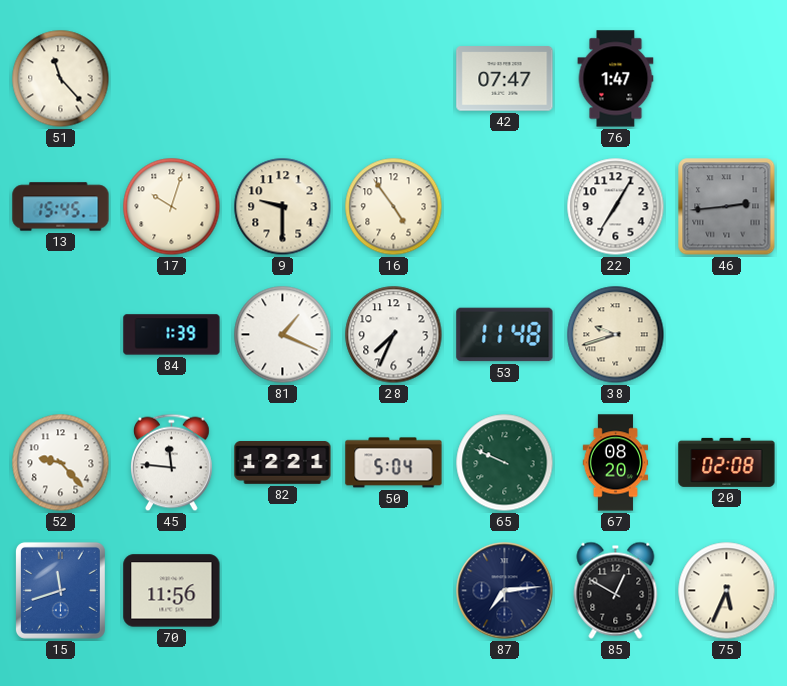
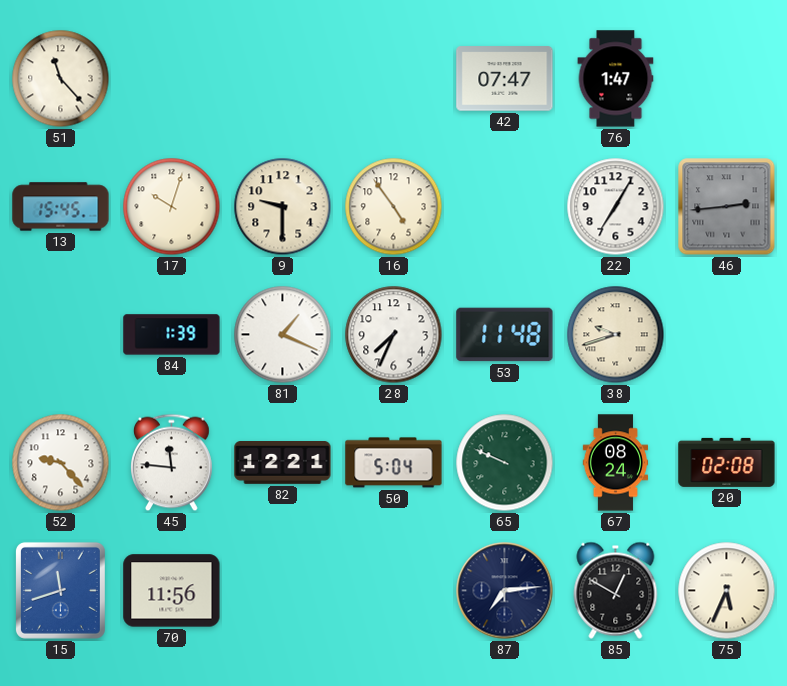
67: 08:20 -> 08:24
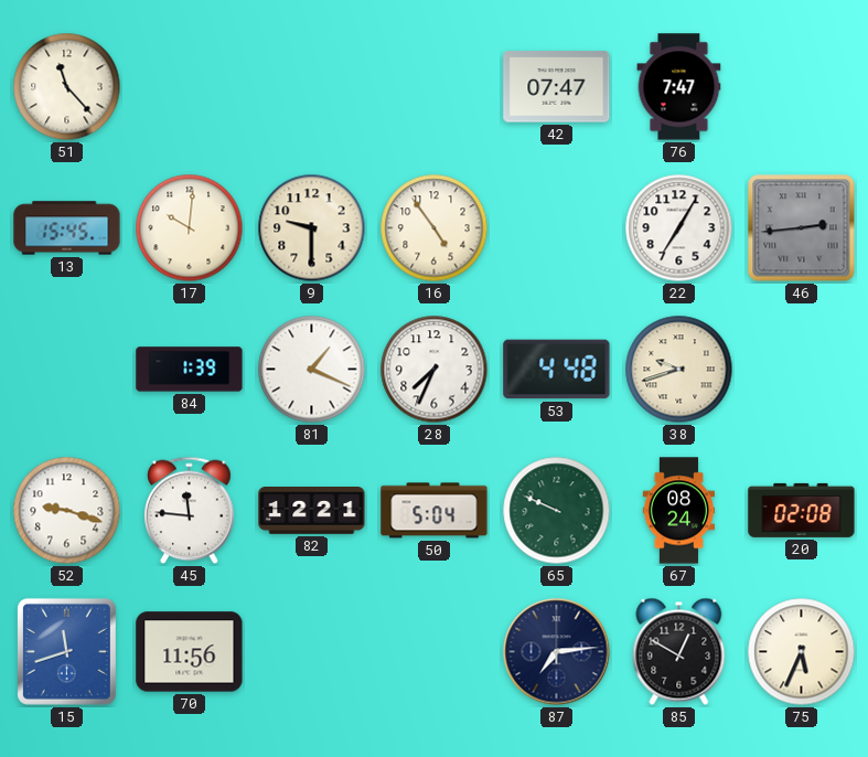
76: 1:47 -> 7:47
17: 10:03 -> 10:01
53: 11:48 -> 4:48
52: 9:23 -> 9:18
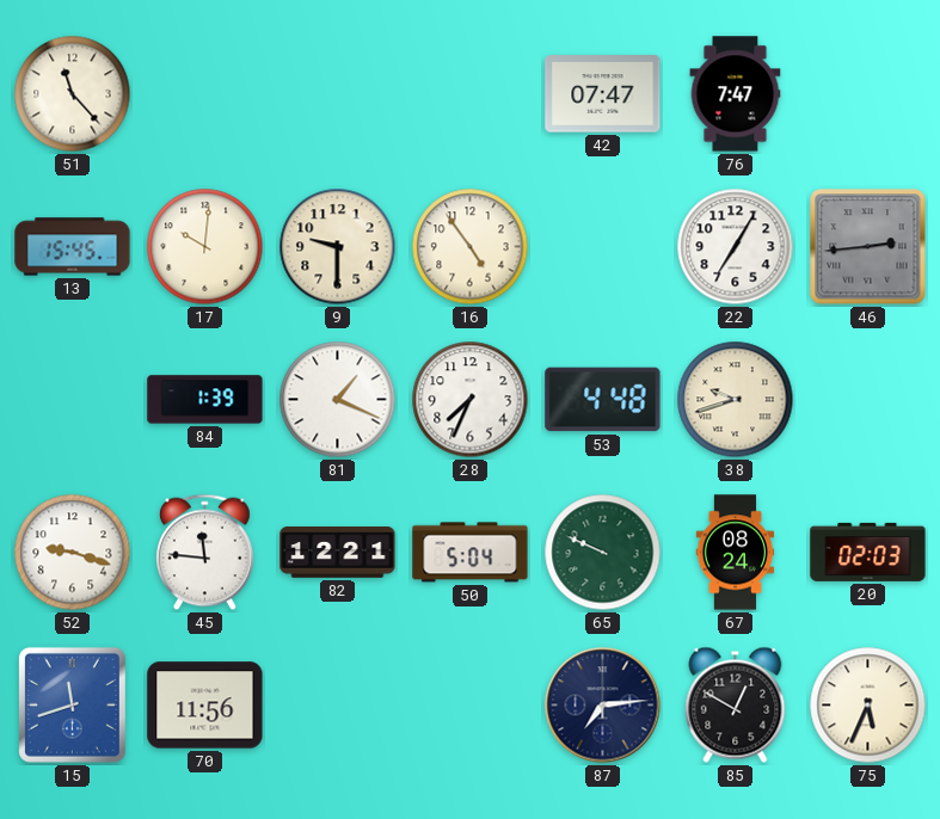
20: 02:08 -> 02:03
